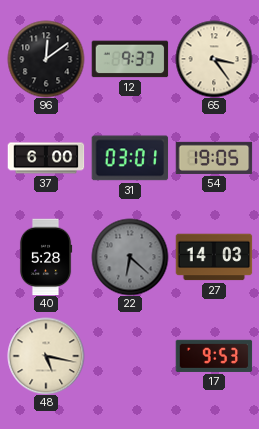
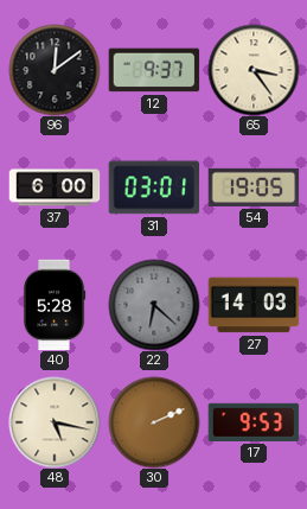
30: none -> 2:11
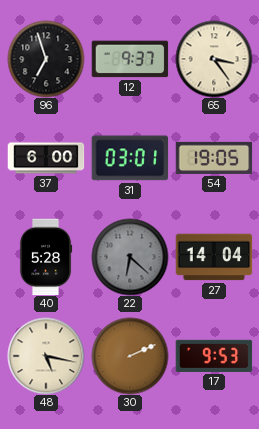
96: 12:09 -> 6:57
27: 14:03 -> 14:04
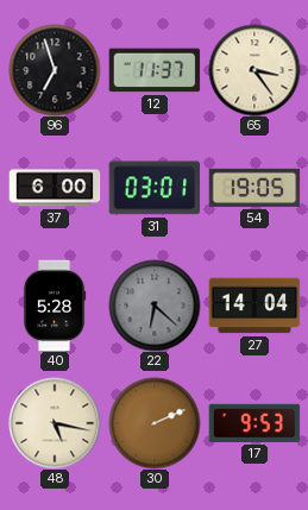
12: 9:37 -> 11:37
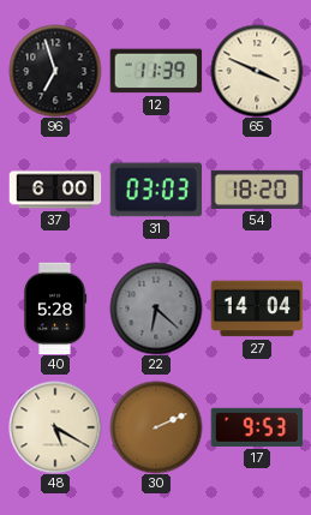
12: 11:37 -> 11:39
65: 3:24 -> 3:49
31: 03:01 -> 03:03
54: 19:05 -> 18:20
48: 5:17 -> 5:20
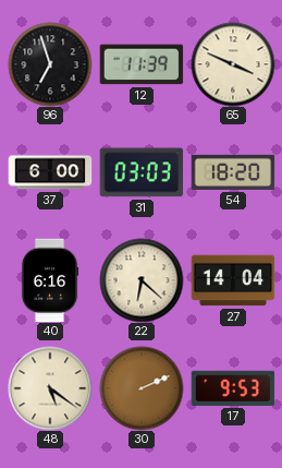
40: 5:28 -> 6:16
22 dial: grey -> cream
48: 5:20 -> 5:21
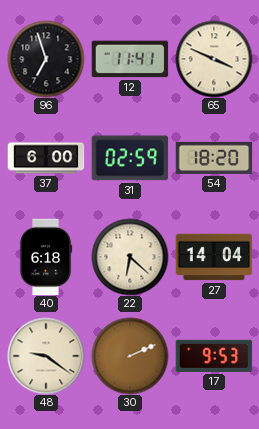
12: 11:39 -> 11:41
31: 03:03 -> 02:59
40: 6:16 -> 6:18
48: 5:21 -> 9:21
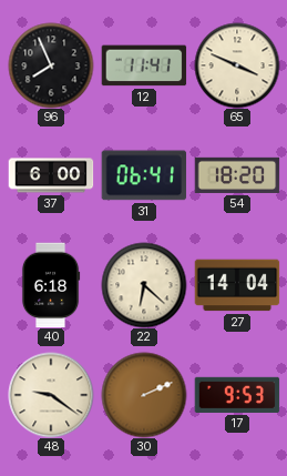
96: 6:57 -> 7:56
31: 02:59 -> 06:41
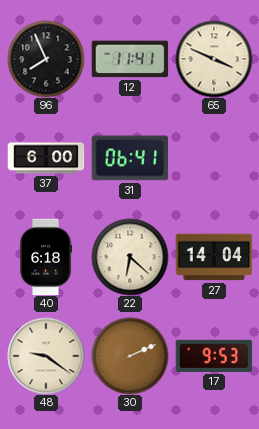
54: 18:20 -> none
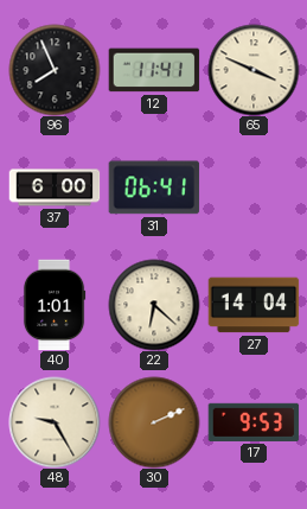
40: 6:18 -> 1:01
48: 9:21 -> 9:25
